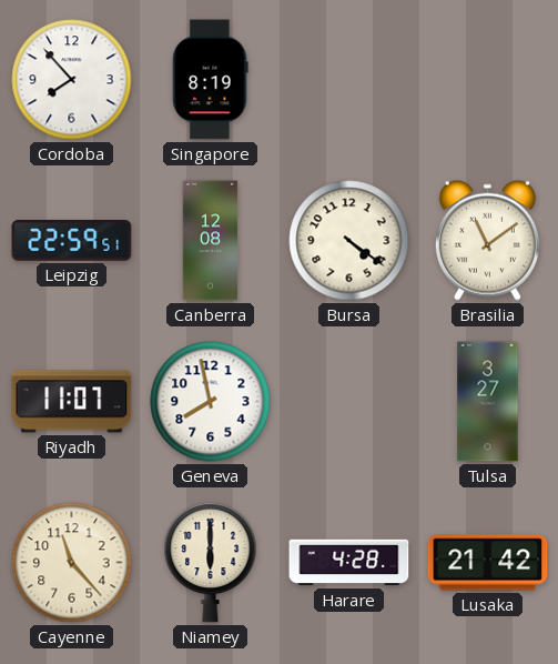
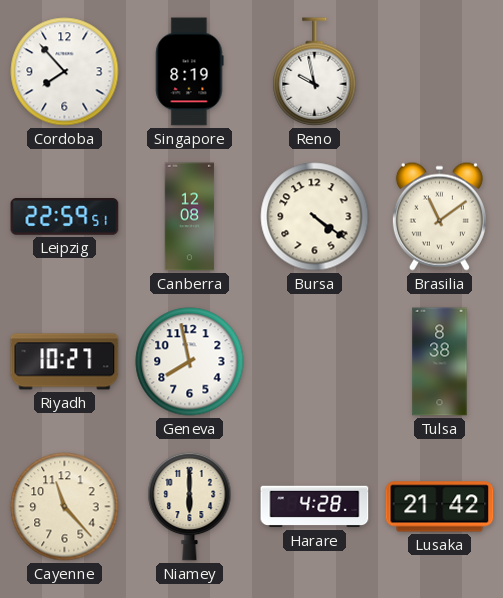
Reno: none -> 9:58
Riyadh: 11:07 -> 10:27
Tulsa: 3:27 -> 8:38
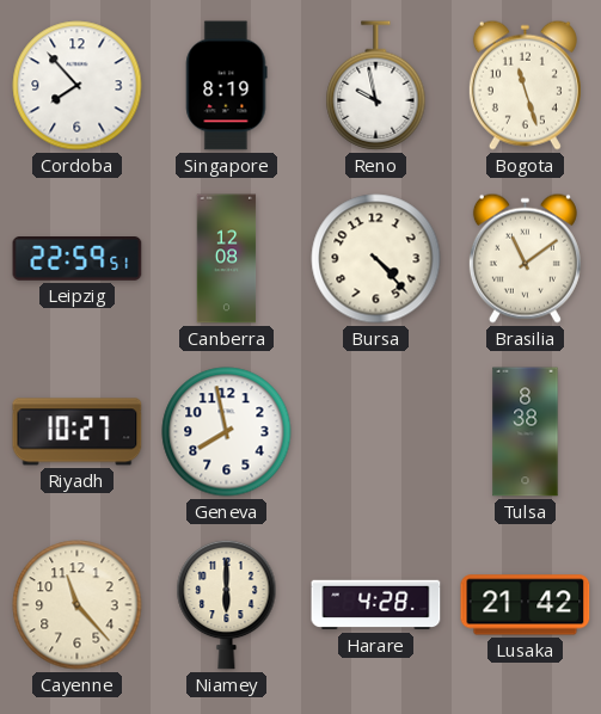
Bogota: none -> 11:27
Bursa: 4:21 -> 4:23
